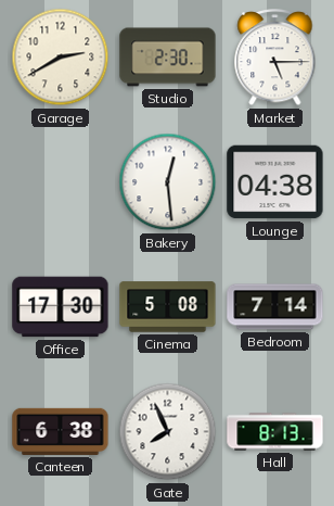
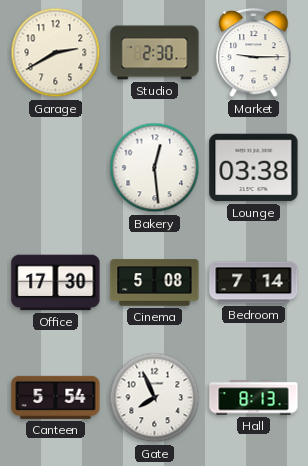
Market: 5:15 -> 9:15
Lounge: 04:38 -> 03:38
Canteen: 6:38 -> 5:54
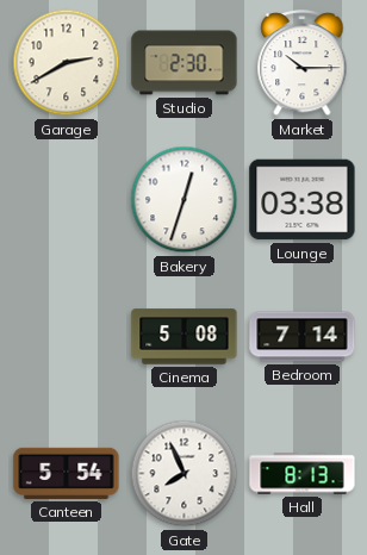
Market: 9:15 -> 10:15
Bakery: 12:29 -> 12:33
Office: 17:30 -> none
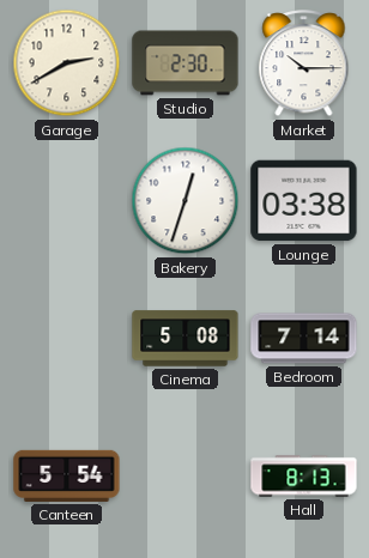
Gate: 7:56 -> none
